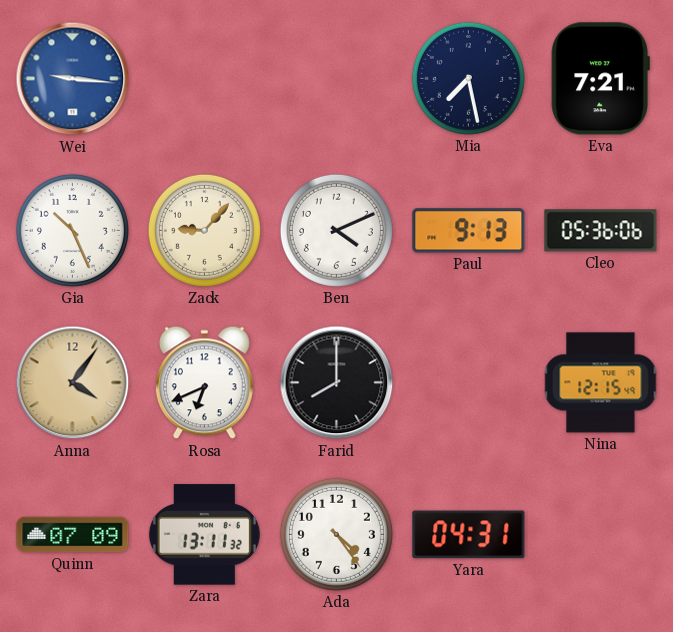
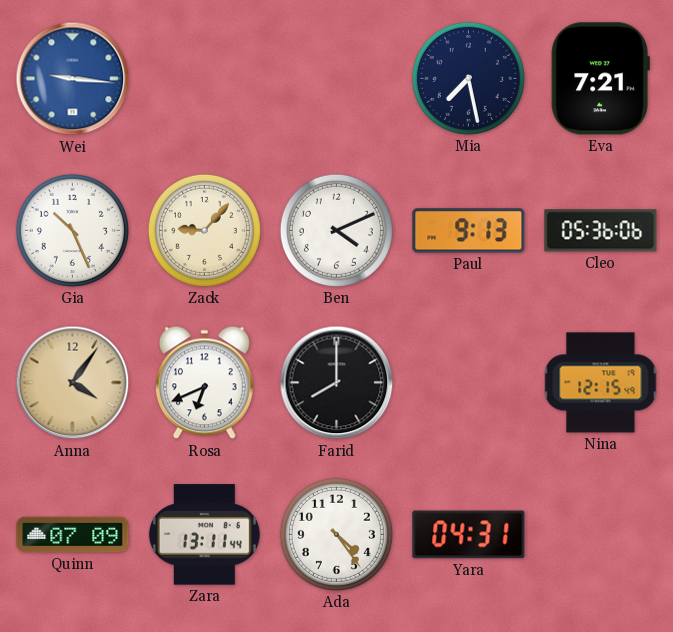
Zara: 13:11:32 -> 13:11:44
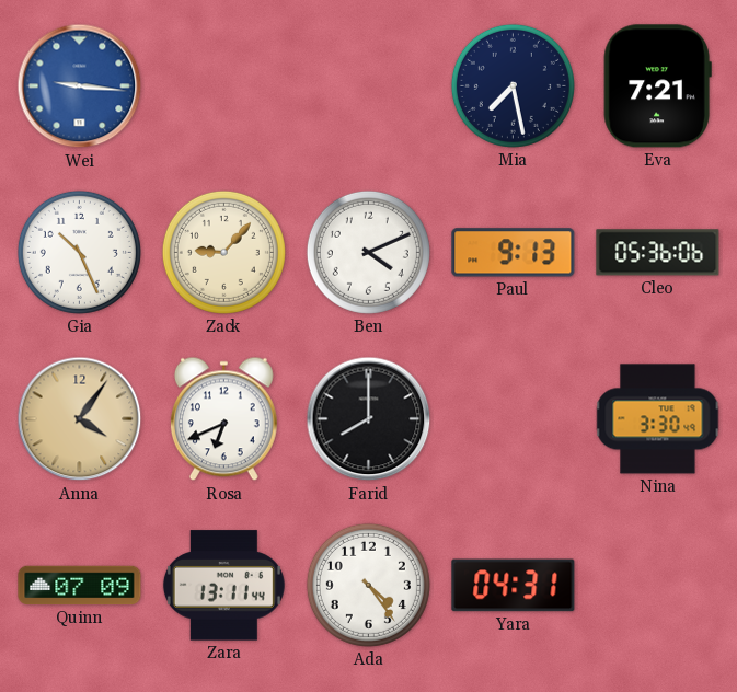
Nina: 12:15 -> 3:30
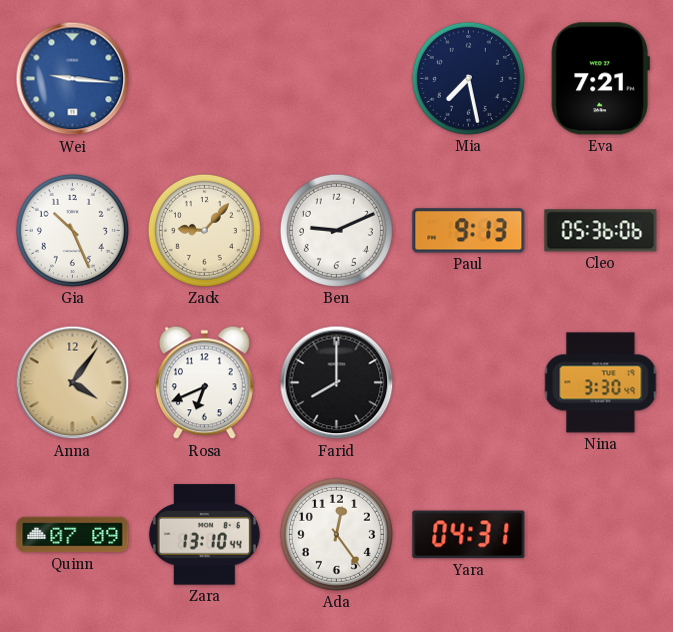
Ben: 4:11 -> 9:11
Zara: 13:11 -> 13:10
Ada: 4:24 -> 12:24
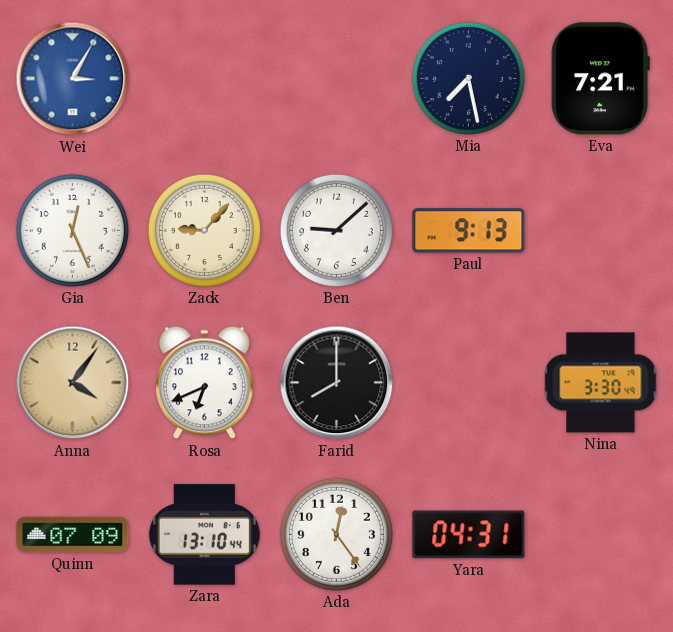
Wei: 9:16 -> 3:05
Gia: 10:26 -> 12:26
Ben: 9:11 -> 9:08
Cleo: 05:36 -> none
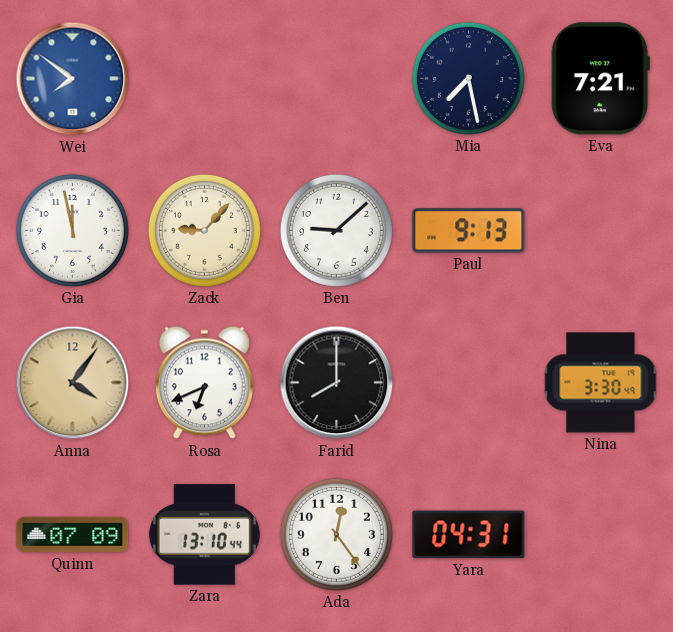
Wei: 3:05 -> 7:51
Gia: 12:26 -> 11:58
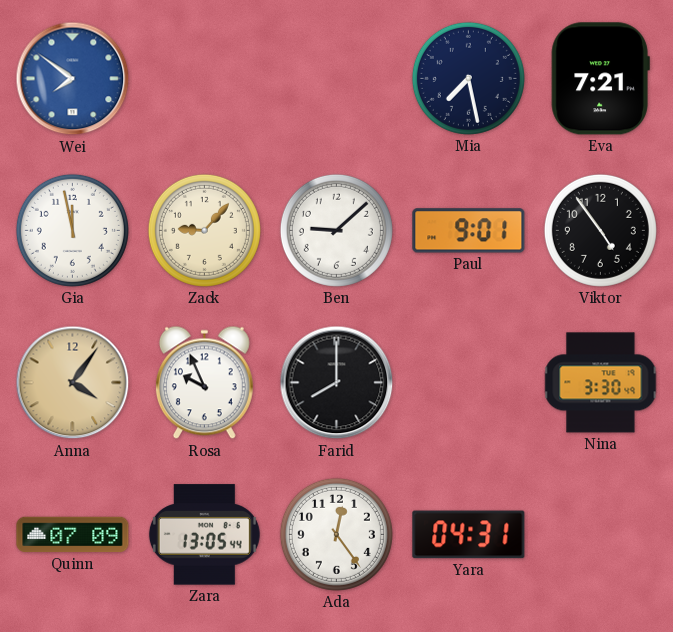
Paul: 9:13 -> 9:01
Viktor: none -> 4:54
Rosa: 6:41 -> 9:56
Zara: 13:10 -> 13:05
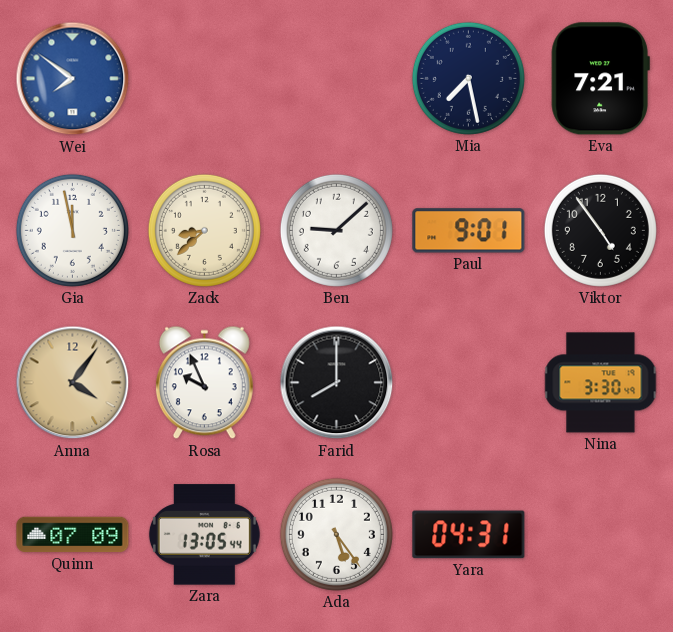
Zack: 9:07 -> 8:38
Ada: 12:24 -> 5:24
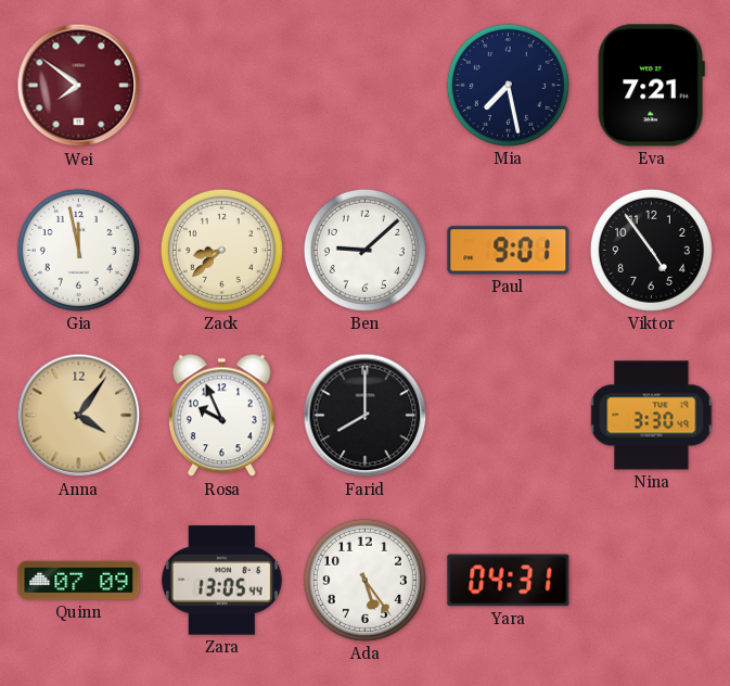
Wei dial: blue -> burgundy
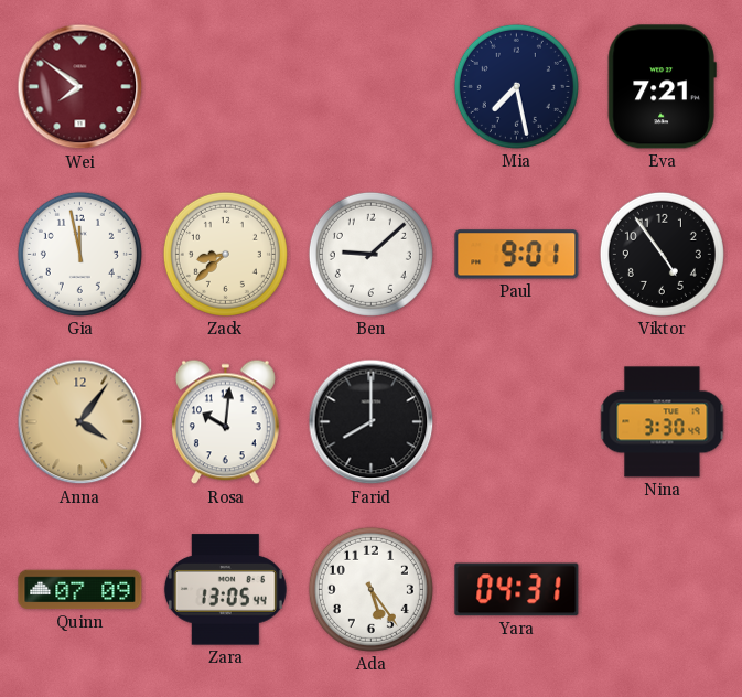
Rosa: 9:56 -> 10:01
